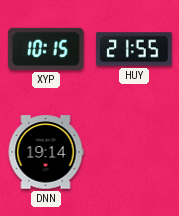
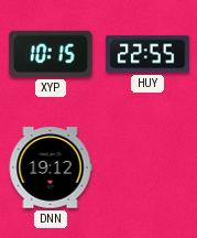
HUY: 21:55 -> 22:55
DNN: 19:14 -> 19:12
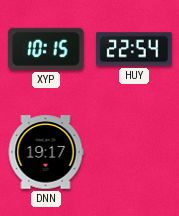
HUY: 22:55 -> 22:54
DNN: 19:12 -> 19:17
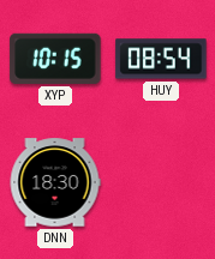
HUY: 22:54 -> 08:54
DNN: 19:17 -> 18:30
